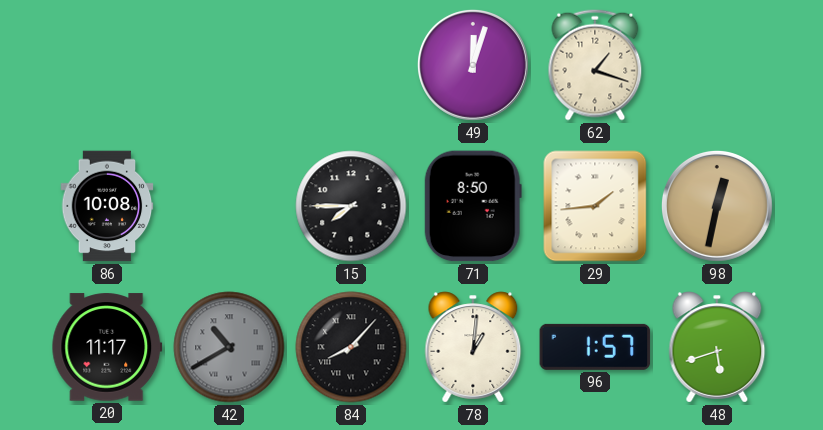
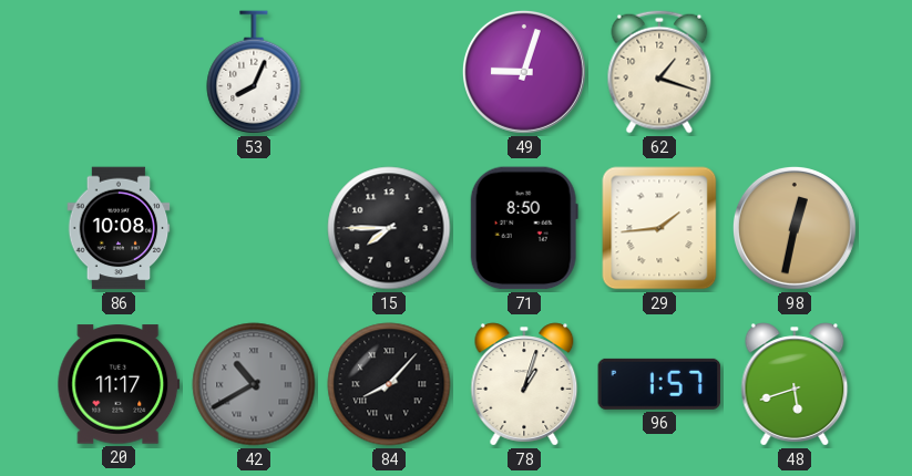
53: none -> 8:04
49: 12:03 -> 9:03
78: 1:01 -> 1:03
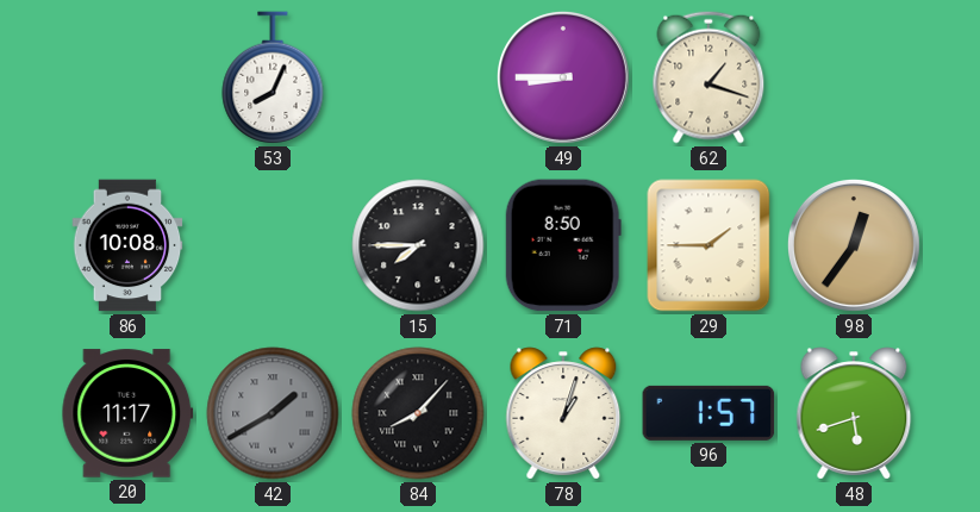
49: 9:03 -> 8:45
29: 1:44 -> 1:45
98: 12:32 -> 12:36
42: 10:40 -> 1:40
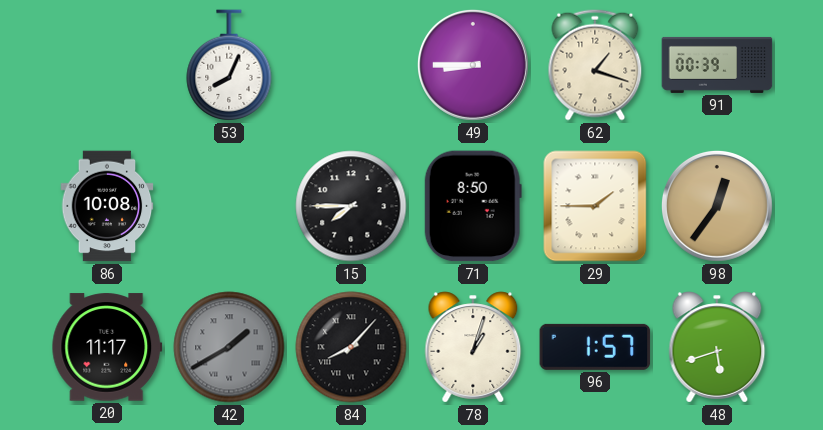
91: none -> 00:39
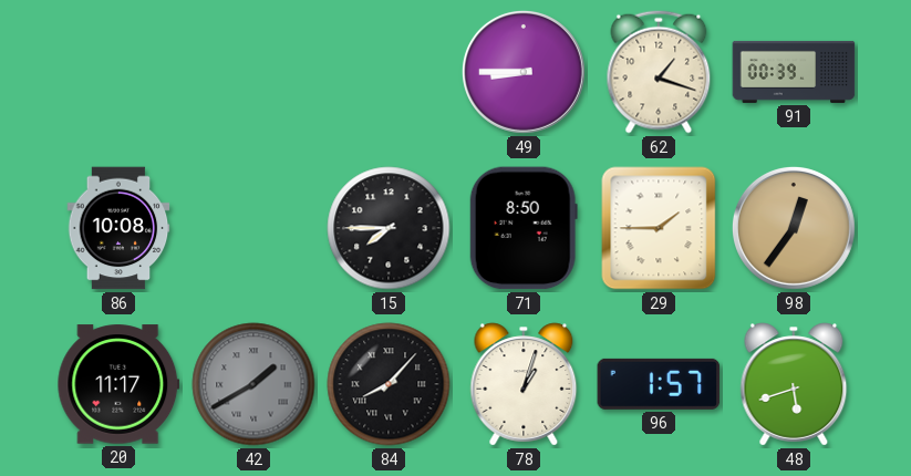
53: 8:04 -> none
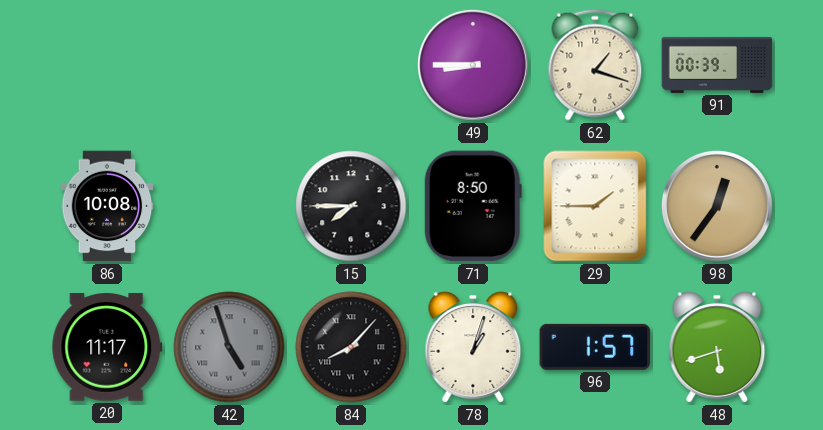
42: 1:40 -> 4:57
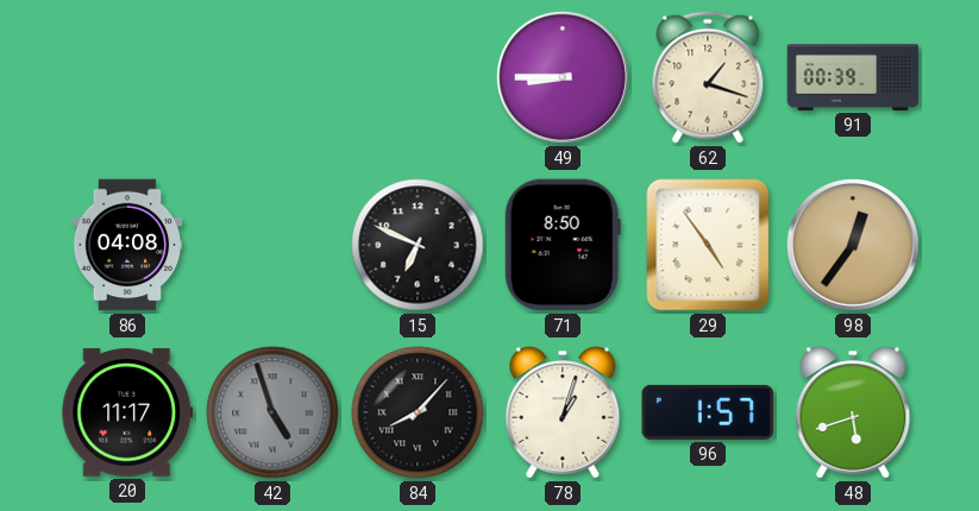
86: 10:08 -> 04:08
15: 7:45 -> 6:49
29: 1:45 -> 4:54
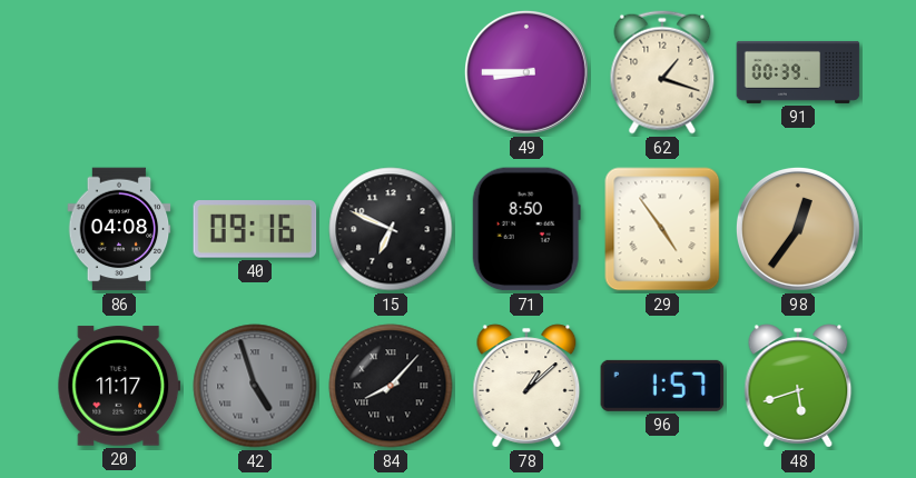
40: none -> 09:16
78: 1:03 -> 1:08
